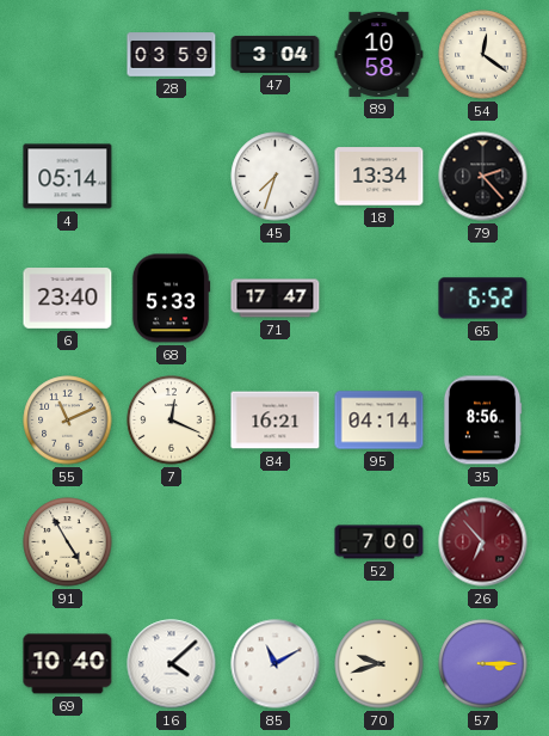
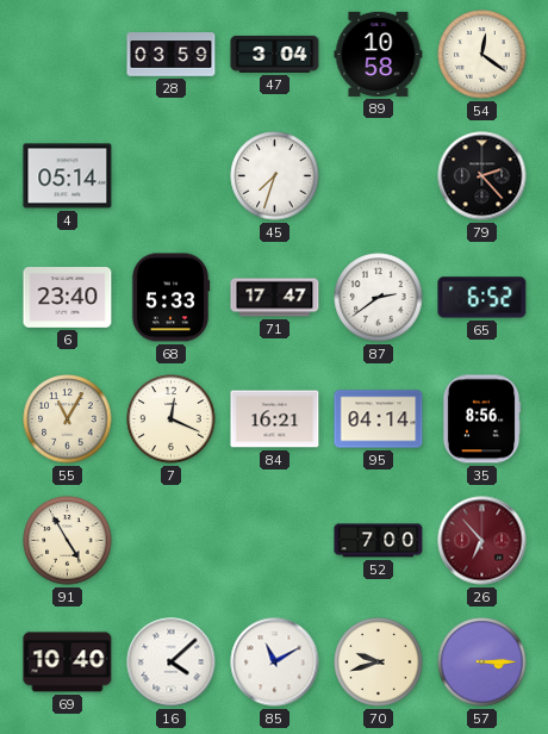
18: 13:34 -> none
87: none -> 2:39
55: 11:11 -> 11:05
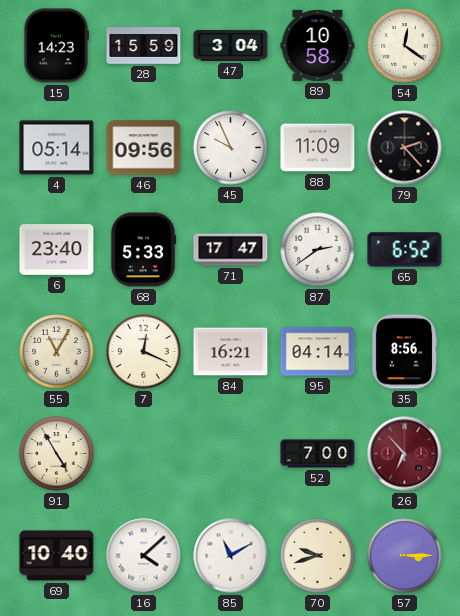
15: none -> 14:23
28: 03:59 -> 15:59
46: none -> 09:56
45: 7:33 -> 9:56
88: none -> 11:09
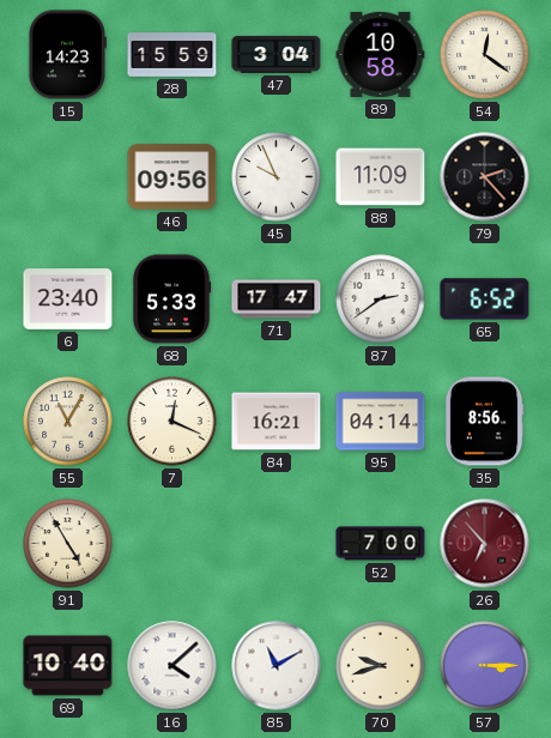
4: 05:14 -> none
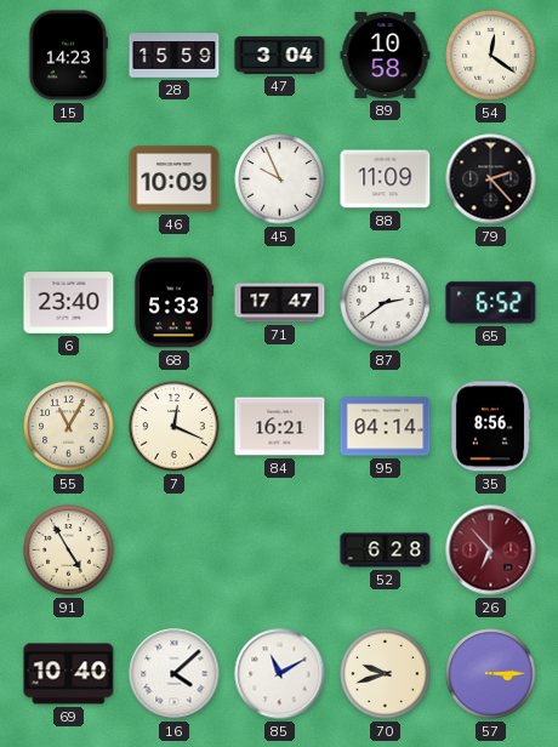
46: 09:56 -> 10:09
52: 7:00 -> 6:28
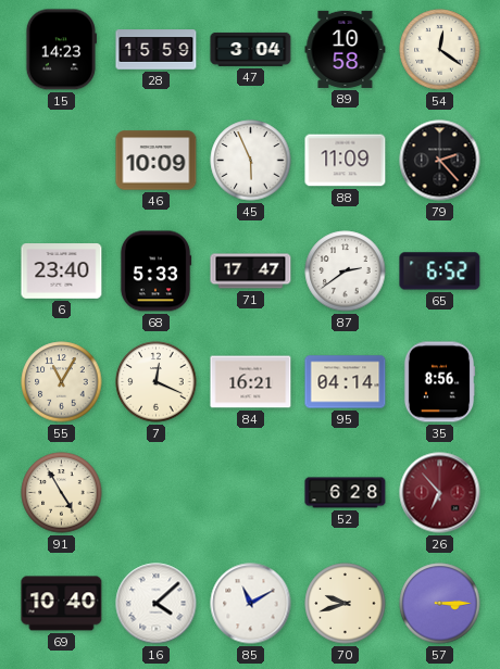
45: 9:56 -> 5:56
